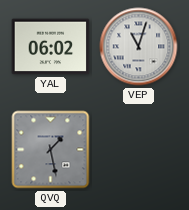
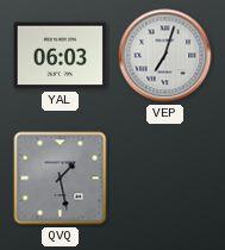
YAL: 06:02 -> 06:03
VEP: 11:03 -> 7:03
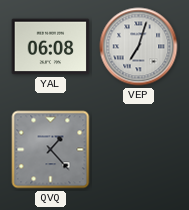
YAL: 06:03 -> 06:08
QVQ: 1:28 -> 1:23
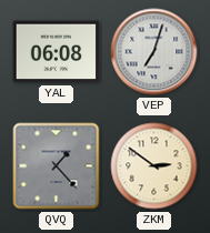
ZKM: none -> 2:51
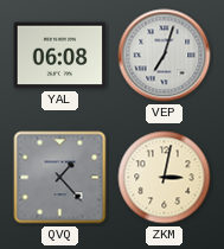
ZKM: 2:51 -> 3:02
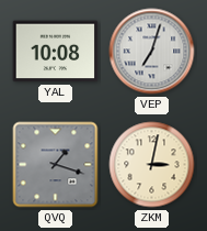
YAL: 06:08 -> 10:08
QVQ: 1:23 -> 1:18
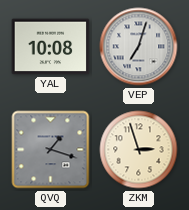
ZKM: 3:02 -> 2:57
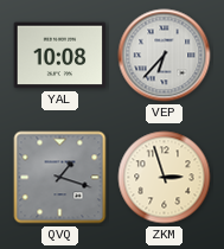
VEP: 7:03 -> 6:37
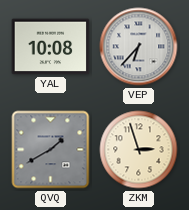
QVQ: 1:18 -> 1:40
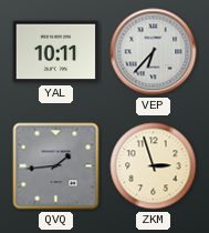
YAL: 10:08 -> 10:11
QVQ: 1:40 -> 1:44
